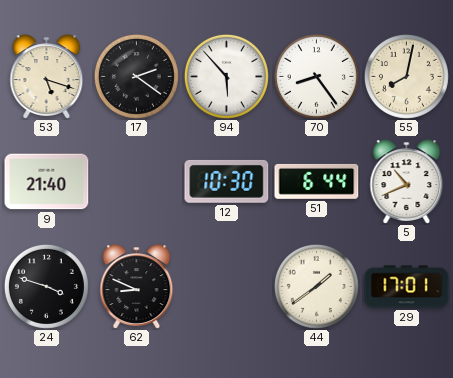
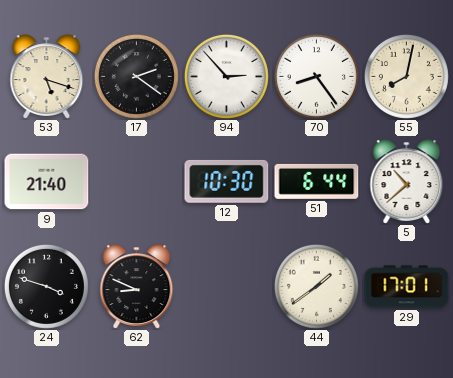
94: 5:53 -> 2:53
5: 10:41 -> 10:38
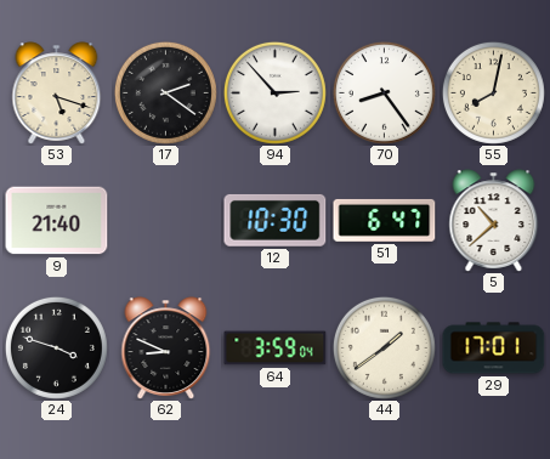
51: 6:44 -> 6:47
64: none -> 3:59
